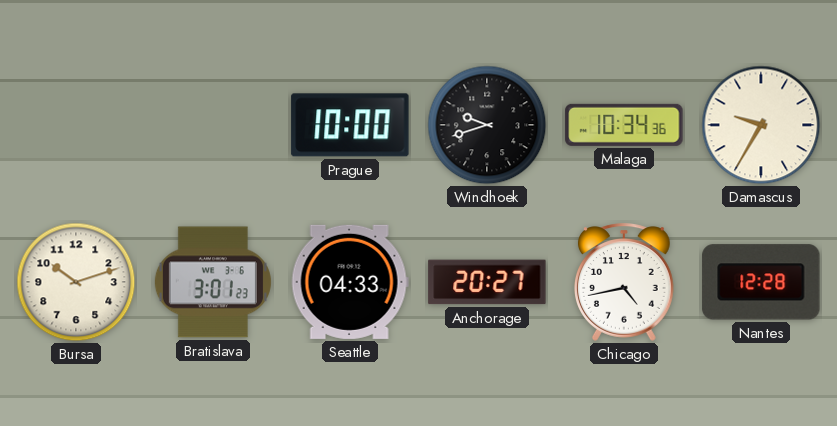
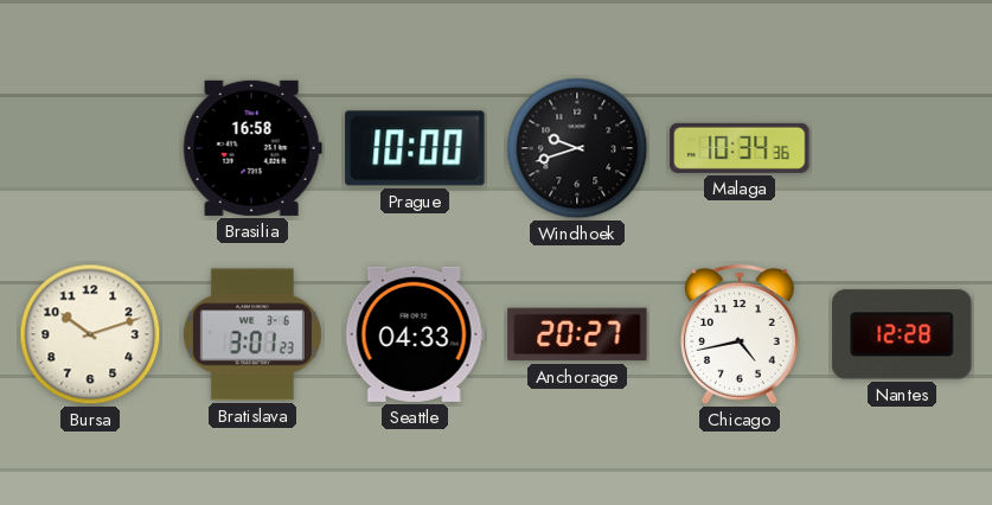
Brasilia: none -> 16:58
Damascus: 9:35 -> none
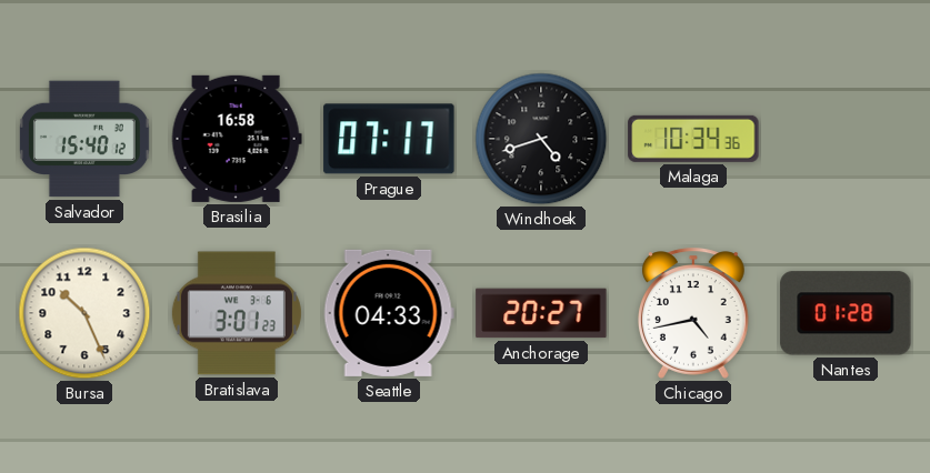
Salvador: none -> 15:40
Prague: 10:00 -> 07:17
Windhoek: 9:42 -> 4:42
Bursa: 10:12 -> 10:26
Nantes: 12:28 -> 01:28
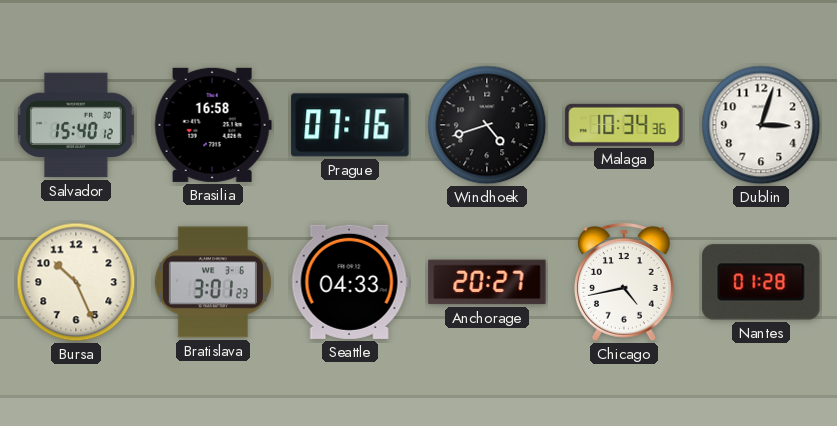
Prague: 07:17 -> 07:16
Dublin: none -> 3:03
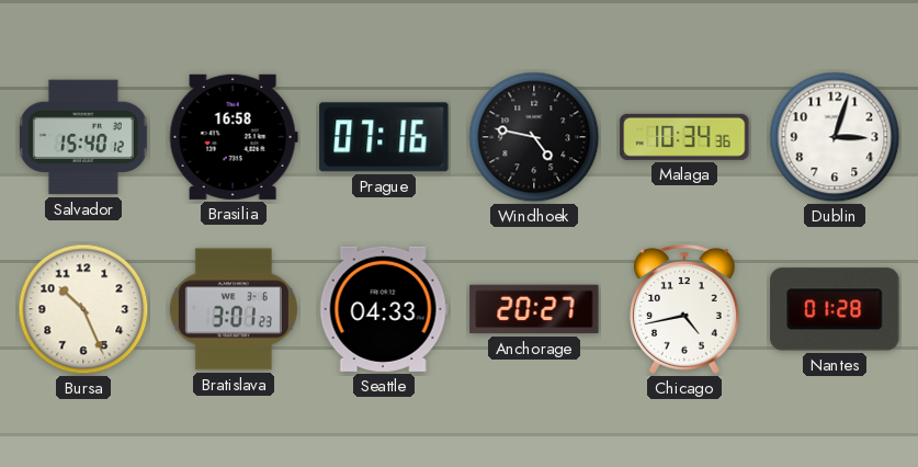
Windhoek: 4:42 -> 4:47
